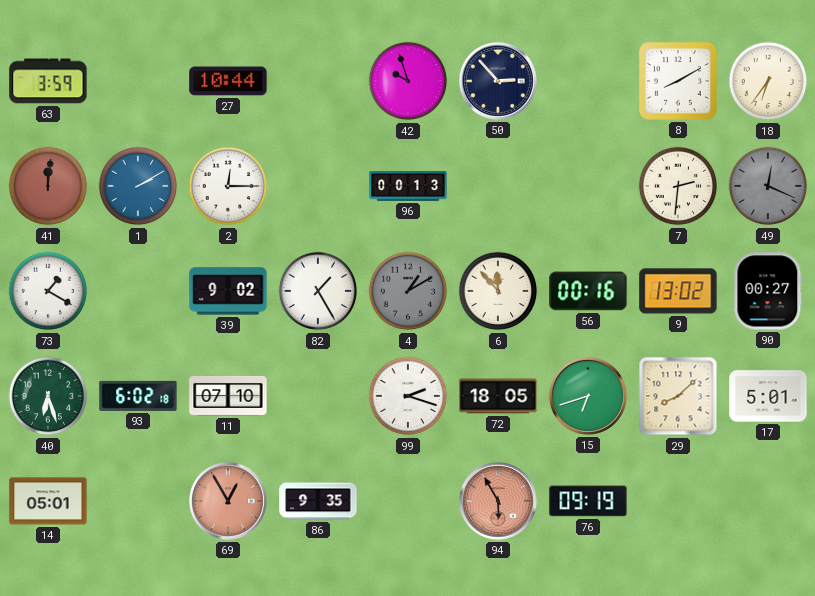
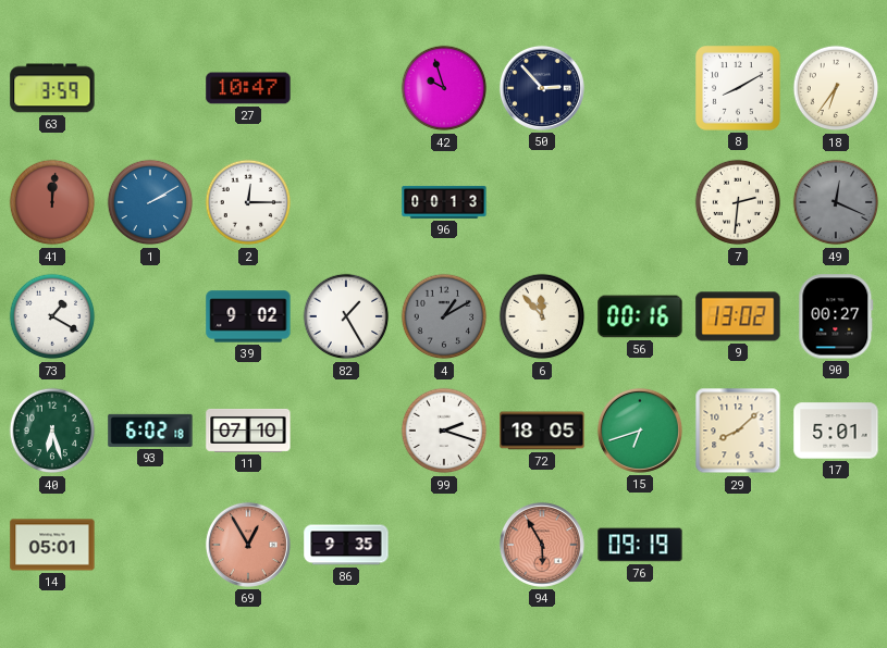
27: 10:44 -> 10:47
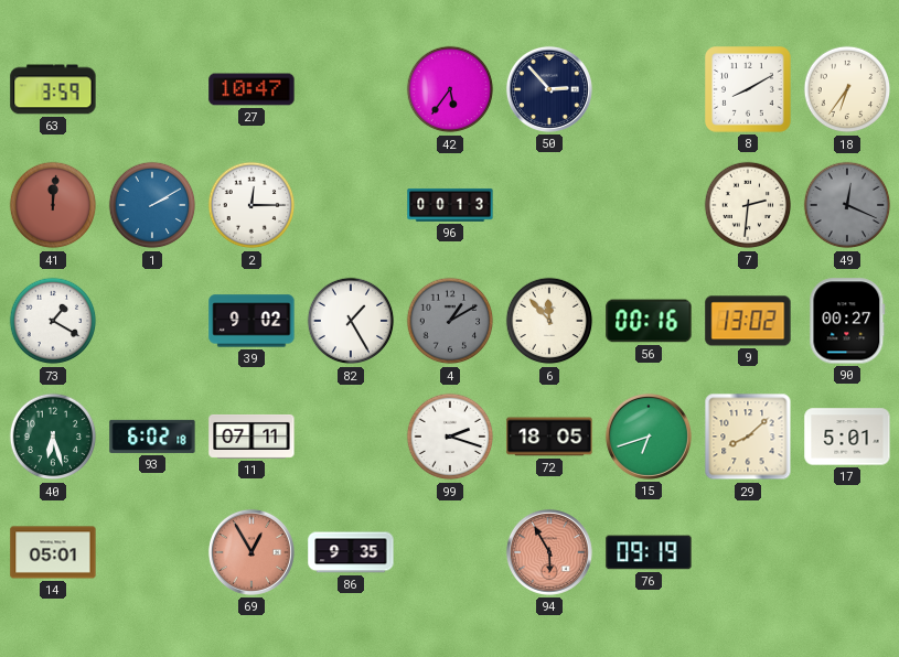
42: 9:57 -> 5:36
11: 07:10 -> 07:11
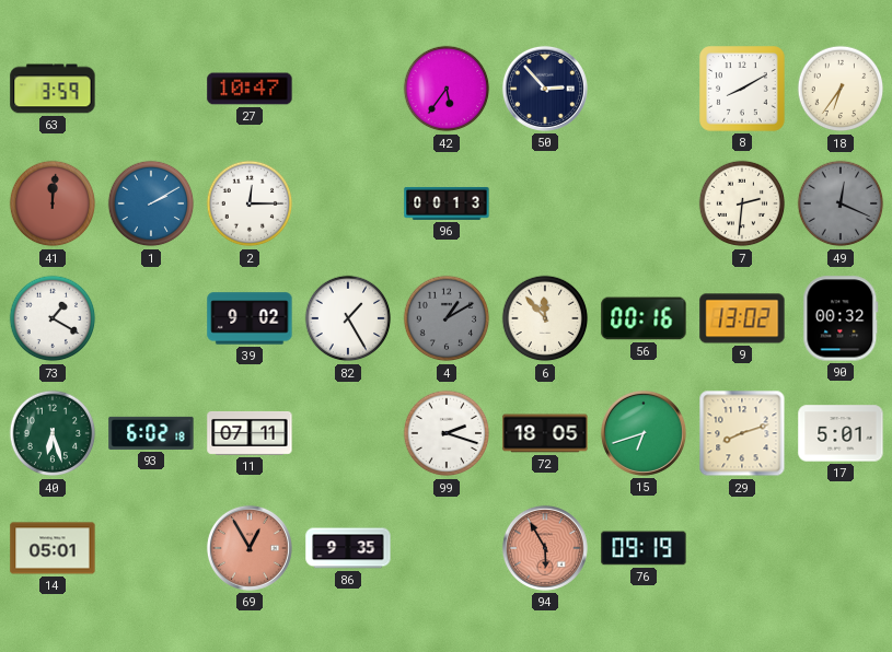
90: 00:27 -> 00:32
29: 8:08 -> 8:12
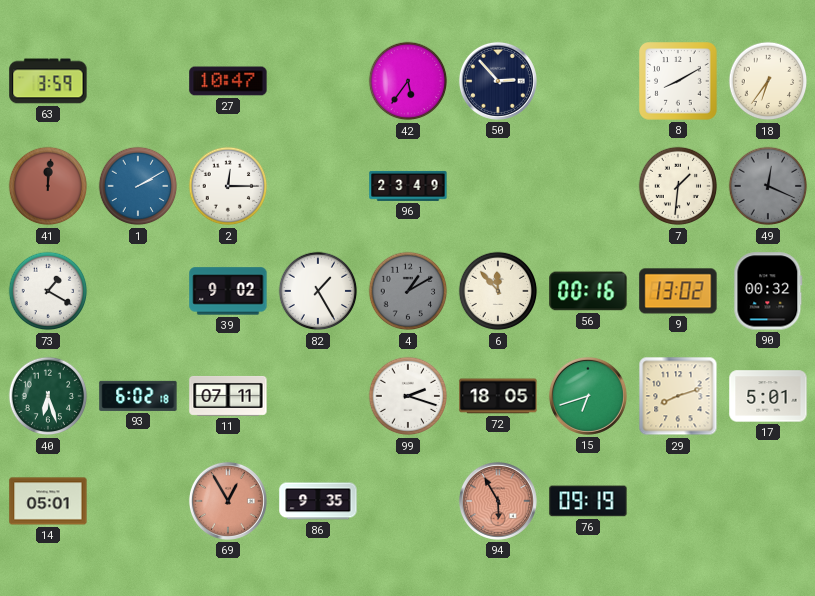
96: 00:13 -> 23:49
7: 2:31 -> 1:31
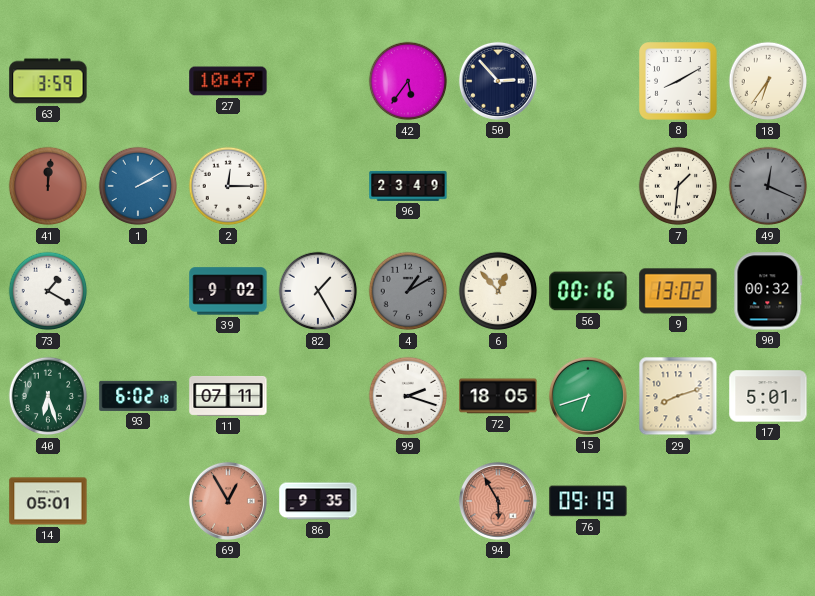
6: 11:53 -> 12:53
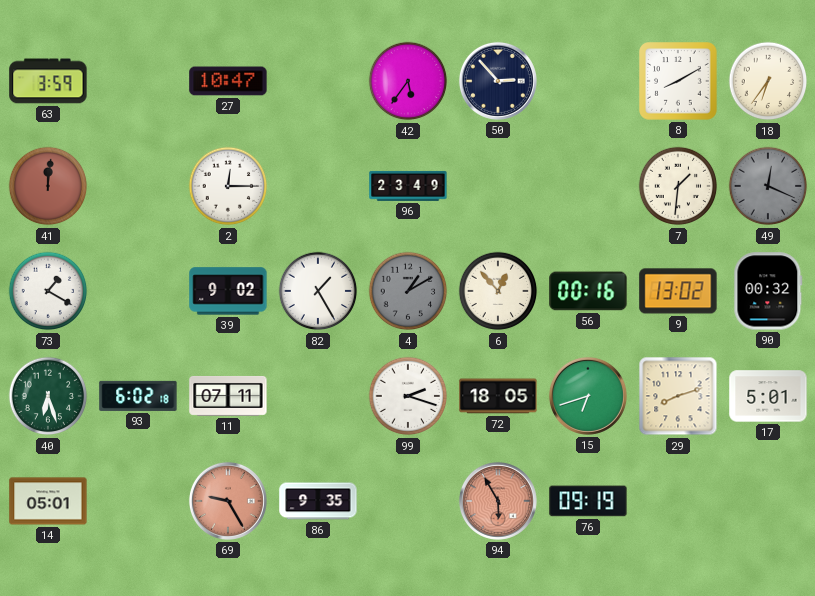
1: 2:10 -> none
69: 12:55 -> 9:25
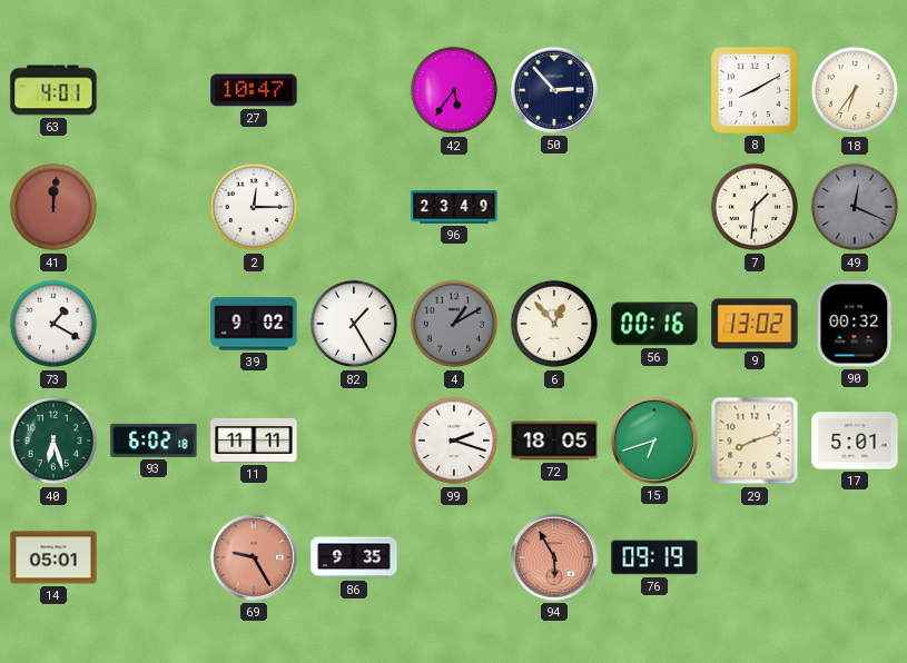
63: 3:59 -> 4:01
11: 07:11 -> 11:11
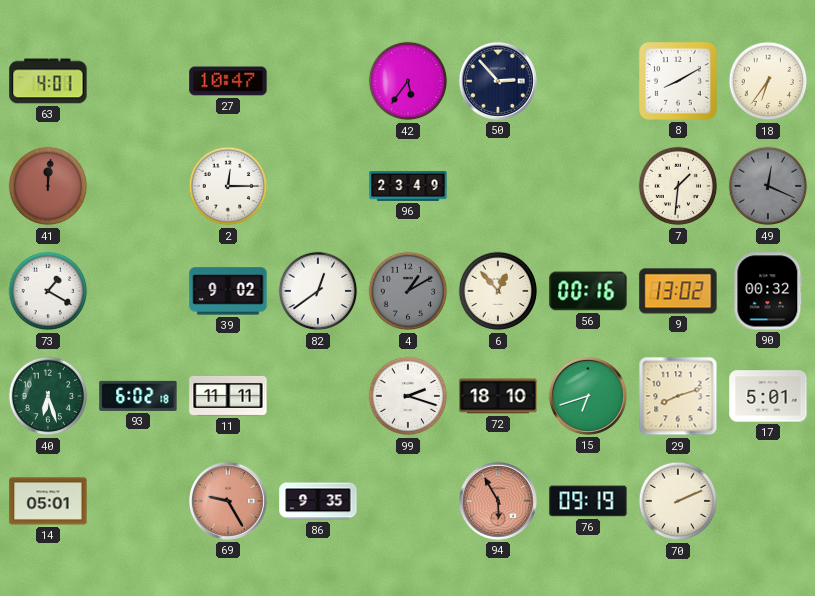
82: 1:25 -> 12:39
72: 18:05 -> 18:10
70: none -> 2:11
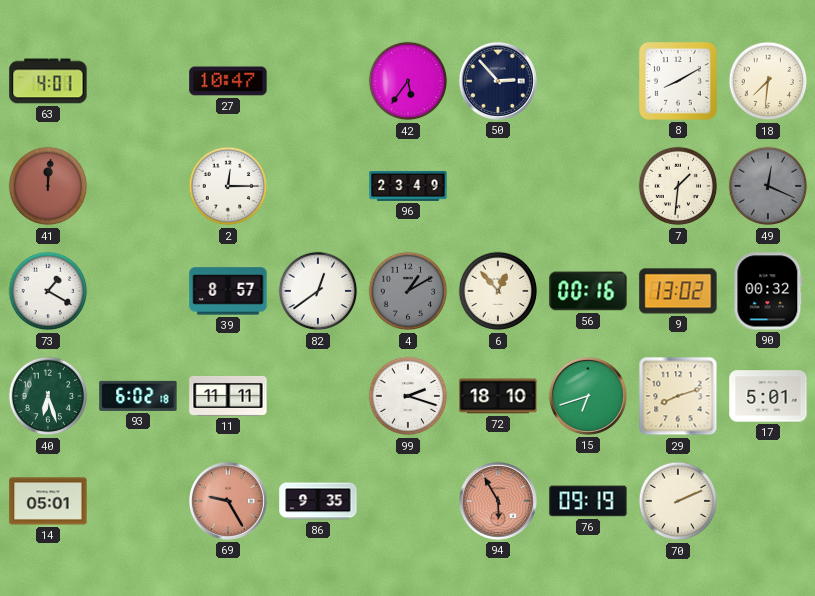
18: 6:36 -> 7:31
39: 9:02 -> 8:57
